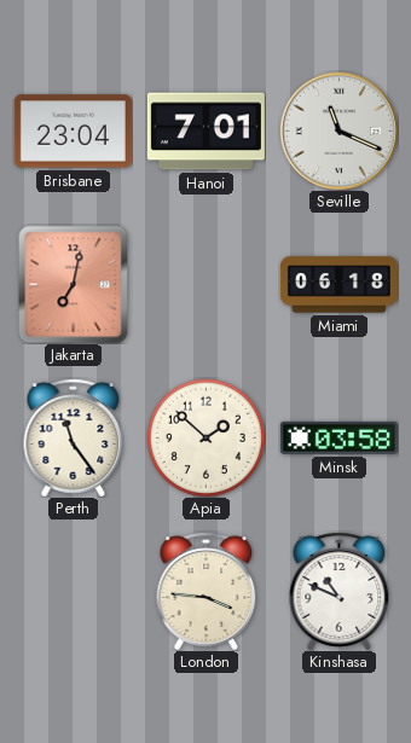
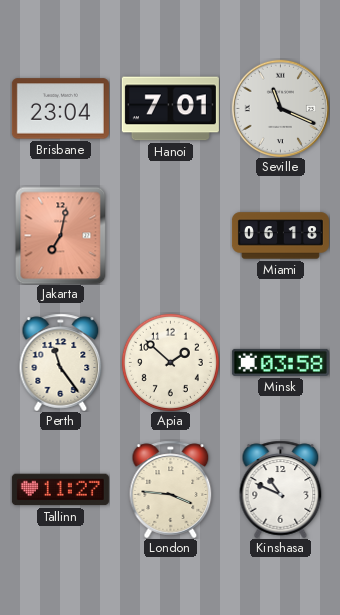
Tallinn: none -> 11:27
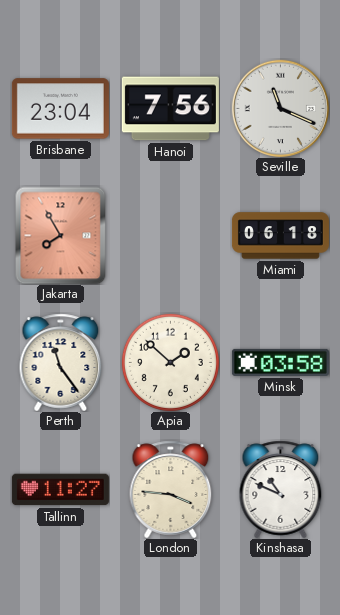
Hanoi: 7:01 -> 7:56
Jakarta: 7:02 -> 7:55
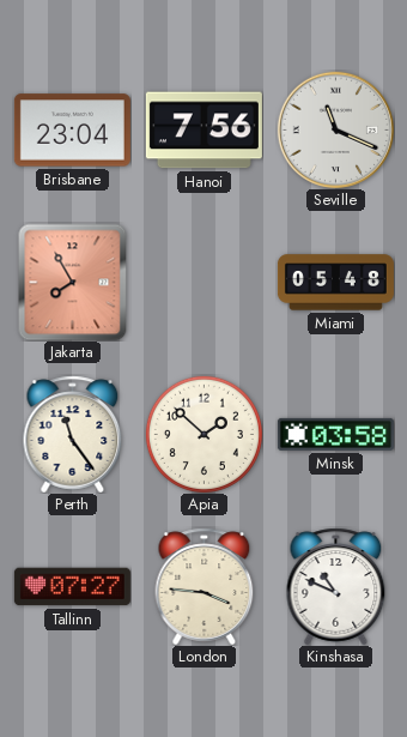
Miami: 06:18 -> 05:48
Tallinn: 11:27 -> 07:27
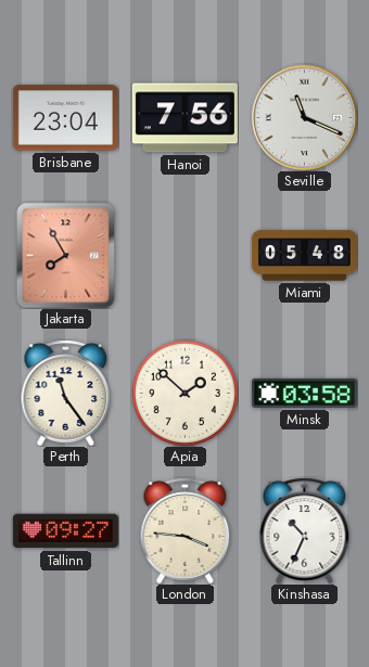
Tallinn: 07:27 -> 09:27
Kinshasa: 10:49 -> 10:34
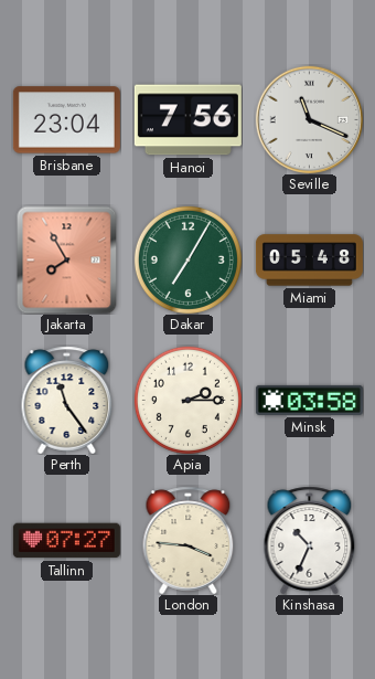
Dakar: none -> 7:05
Apia: 1:52 -> 2:15
Tallinn: 09:27 -> 07:27
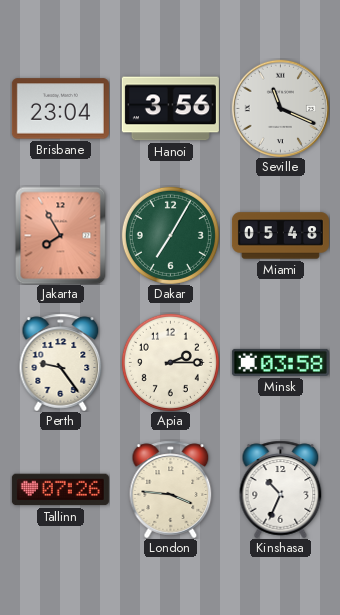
Hanoi: 7:56 -> 3:56
Perth: 11:24 -> 9:24
Tallinn: 07:27 -> 07:26
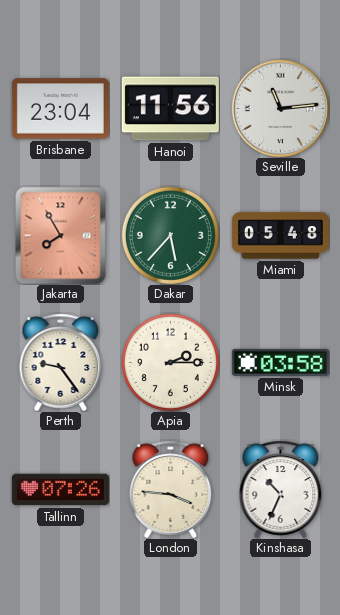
Hanoi: 3:56 -> 11:56
Seville: 11:19 -> 11:14
Dakar: 7:05 -> 5:37
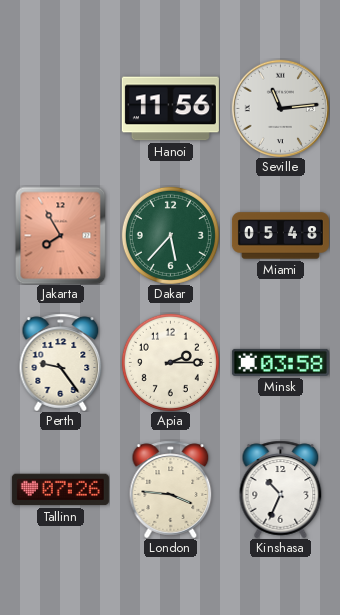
Brisbane: 23:04 -> none
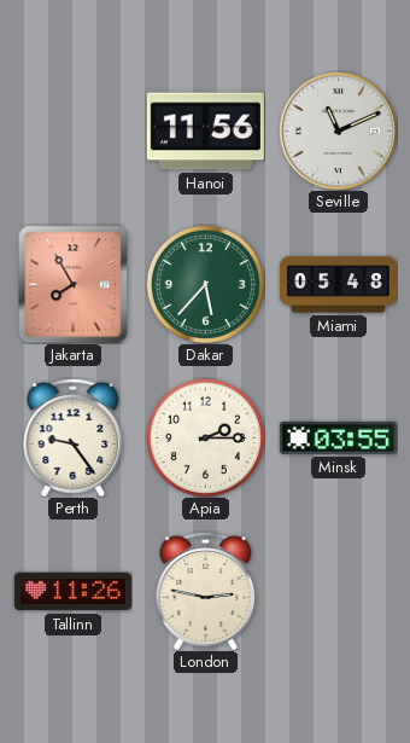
Seville: 11:14 -> 11:11
Minsk: 03:58 -> 03:55
Tallinn: 07:26 -> 11:26
London: 3:46 -> 2:47
Kinshasa: 10:34 -> none
